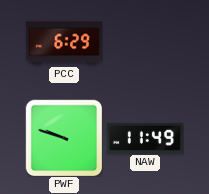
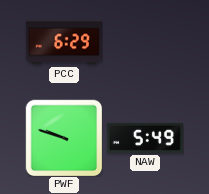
NAW: 11:49 -> 5:49
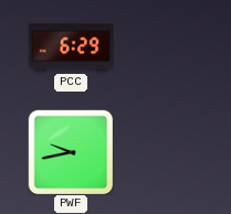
PWF: 9:48 -> 9:43
NAW: 5:49 -> none
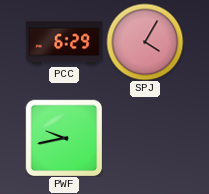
SPJ: none -> 4:05
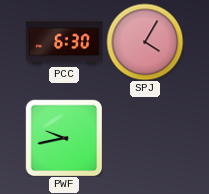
PCC: 6:29 -> 6:30
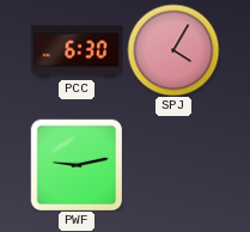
PWF: 9:43 -> 9:13
